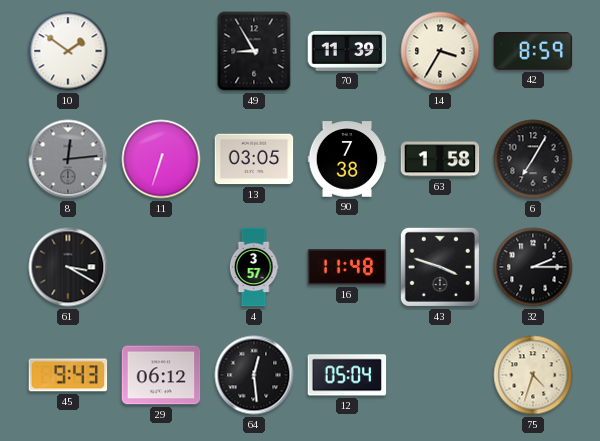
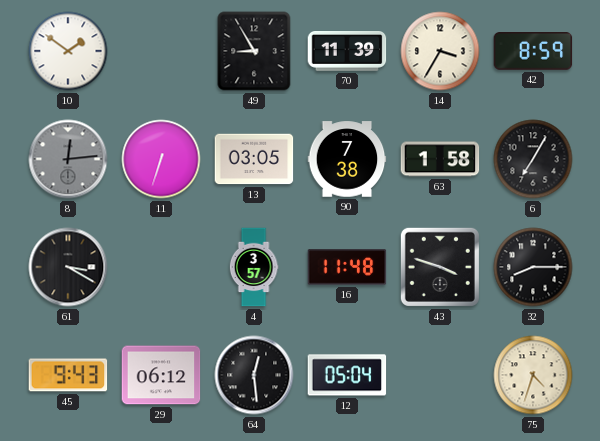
32: 2:15 -> 8:15
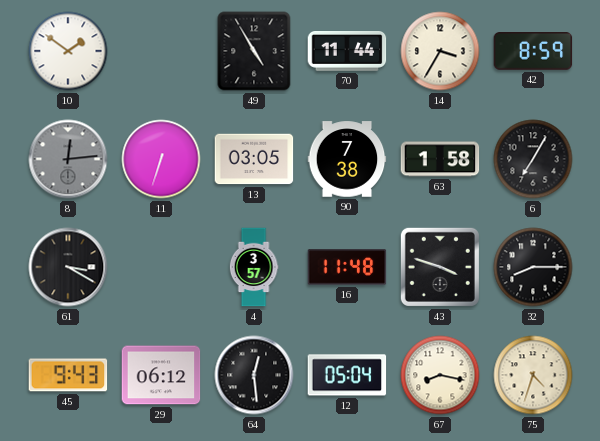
49: 8:55 -> 4:55
70: 11:39 -> 11:44
67: none -> 8:17
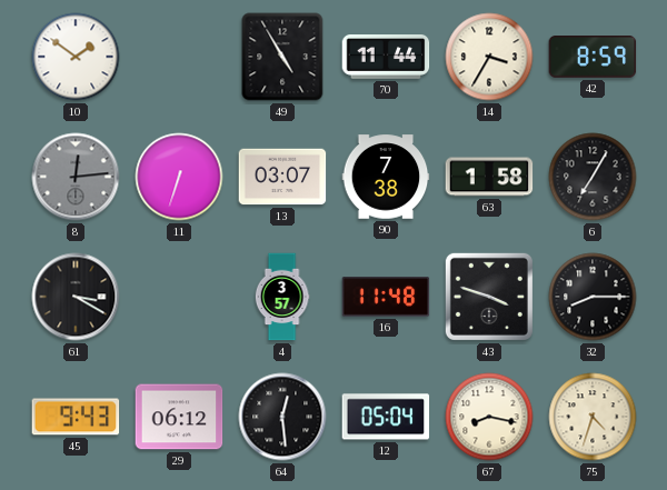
13: 03:05 -> 03:07
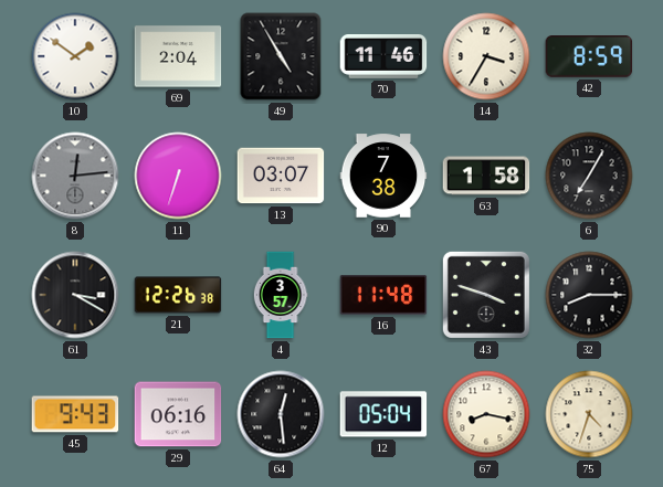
69: none -> 2:04
70: 11:44 -> 11:46
21: none -> 12:26
29: 06:12 -> 06:16
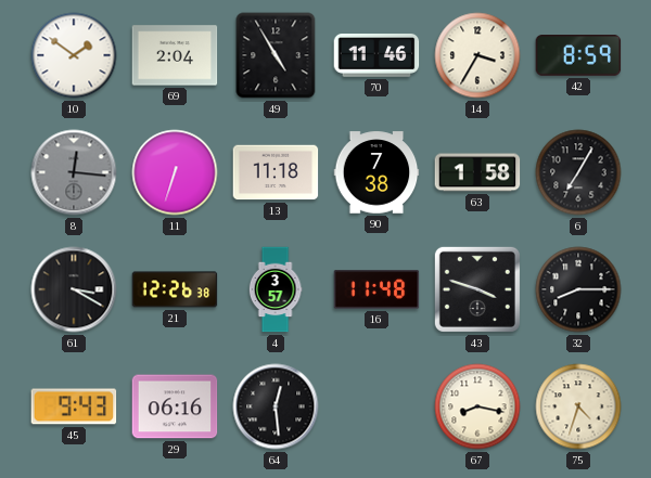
8: 12:14 -> 12:16
13: 03:07 -> 11:18
12: 05:04 -> none
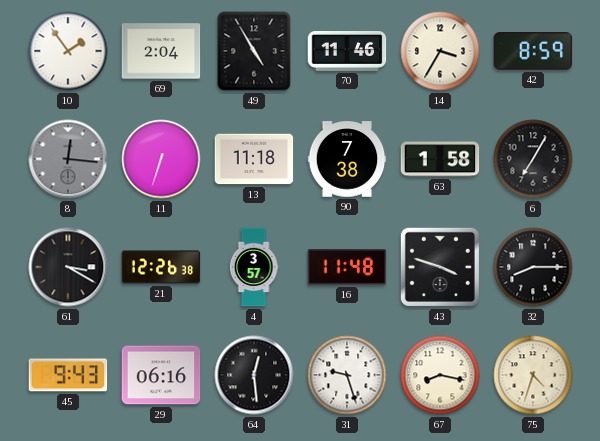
10: 1:51 -> 1:54
31: none -> 9:27
